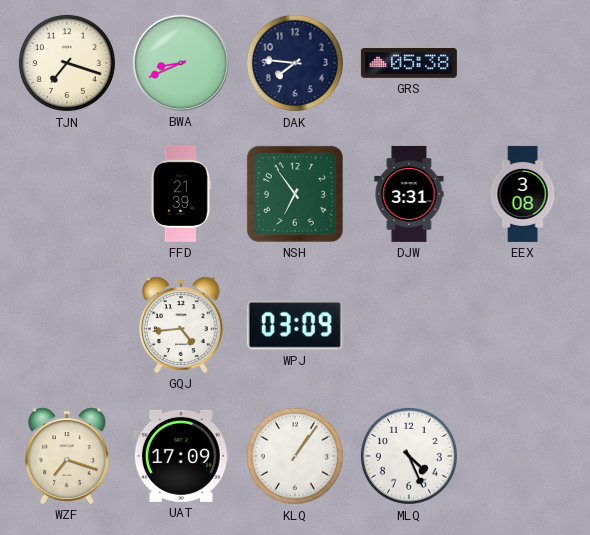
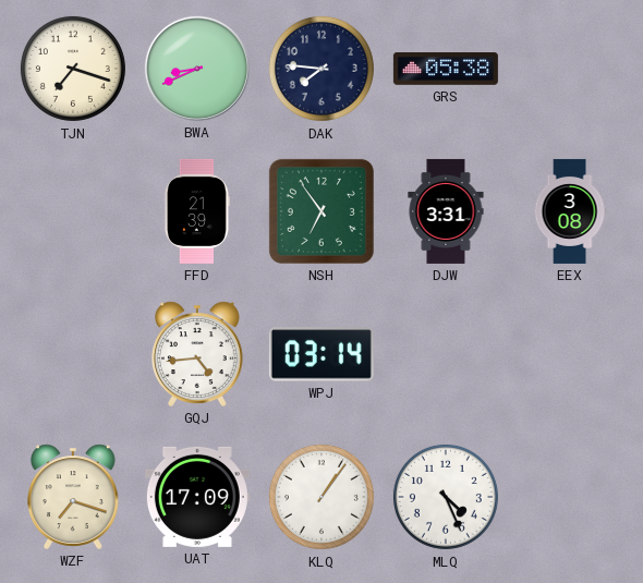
WPJ: 03:09 -> 03:14
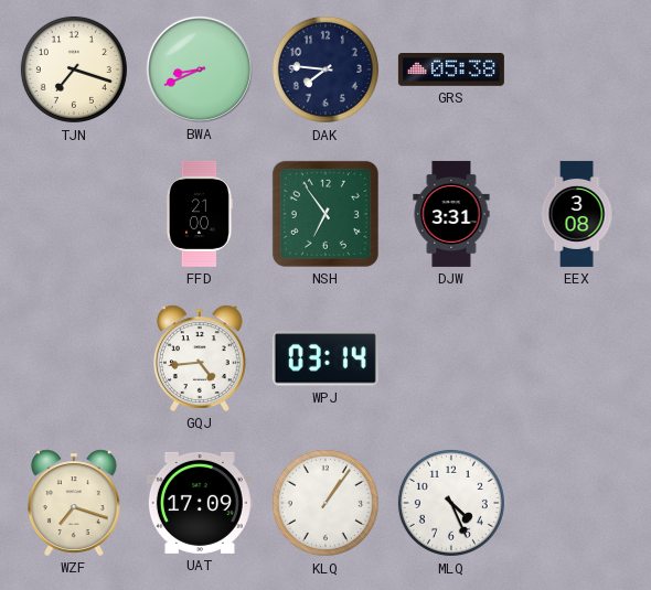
FFD: 21:39 -> 21:00
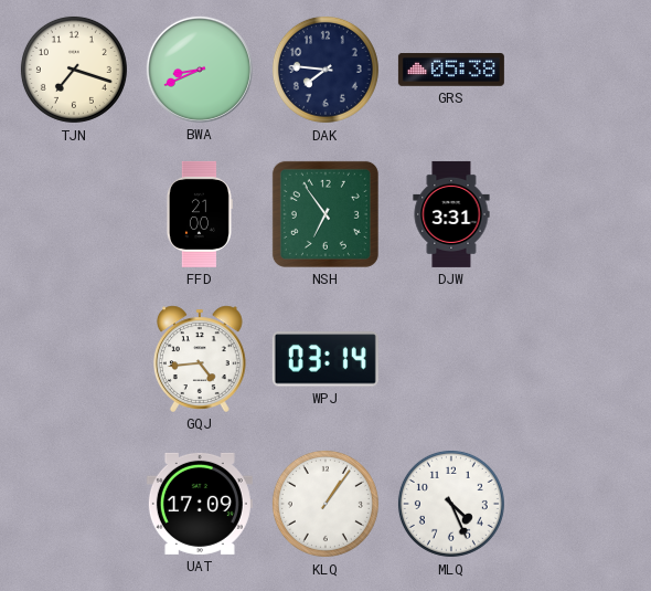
EEX: 3:08 -> none
WZF: 7:18 -> none
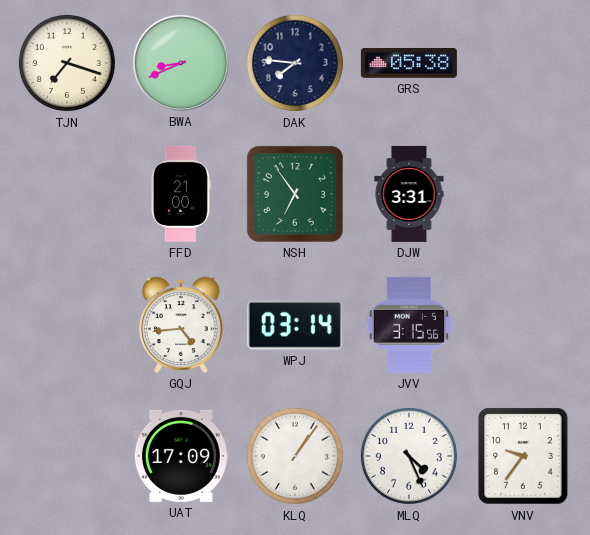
JVV: none -> 3:15
VNV: none -> 9:36
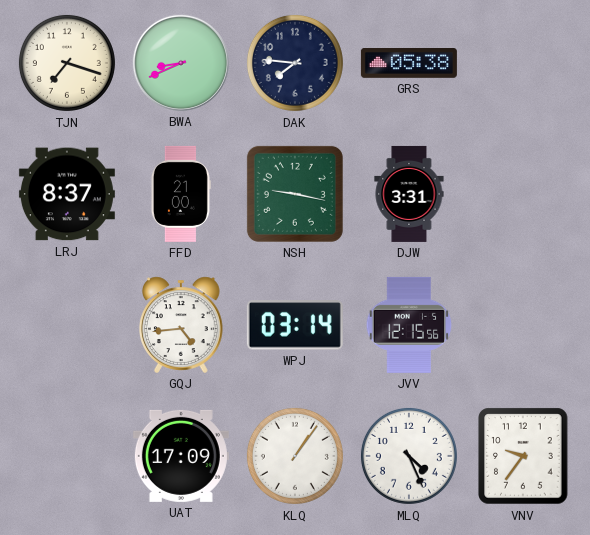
LRJ: none -> 8:37
NSH: 6:54 -> 9:17
JVV: 3:15 -> 12:15
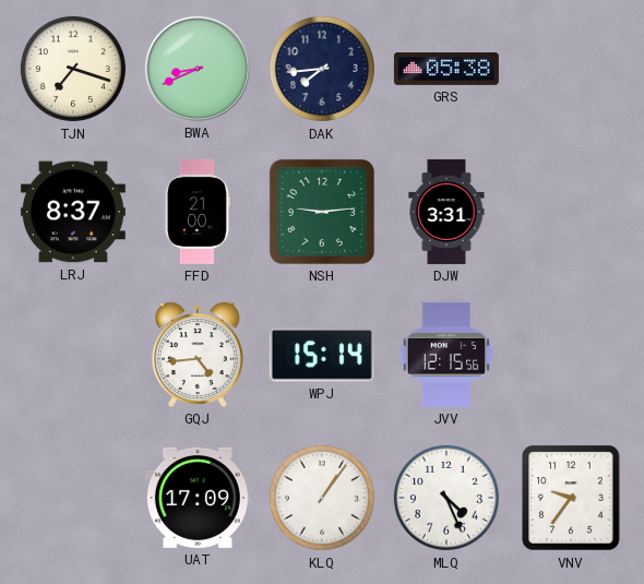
DAK: 7:46 -> 7:44
NSH: 9:17 -> 9:14
WPJ: 03:14 -> 15:14
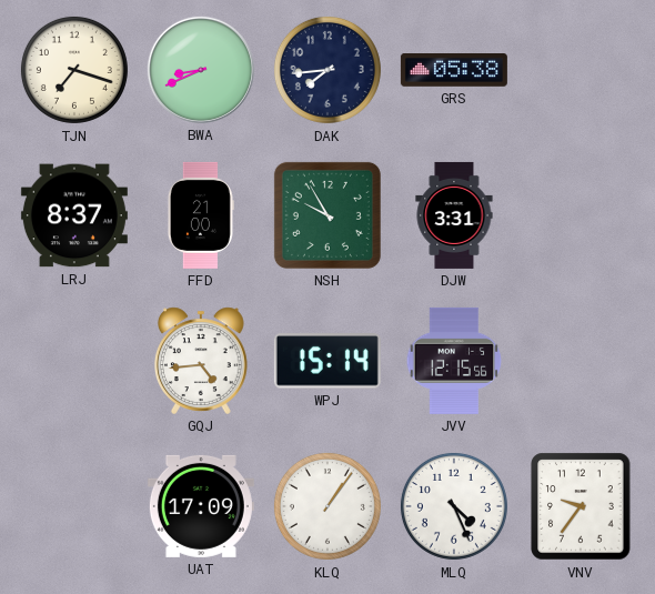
NSH: 9:14 -> 9:55
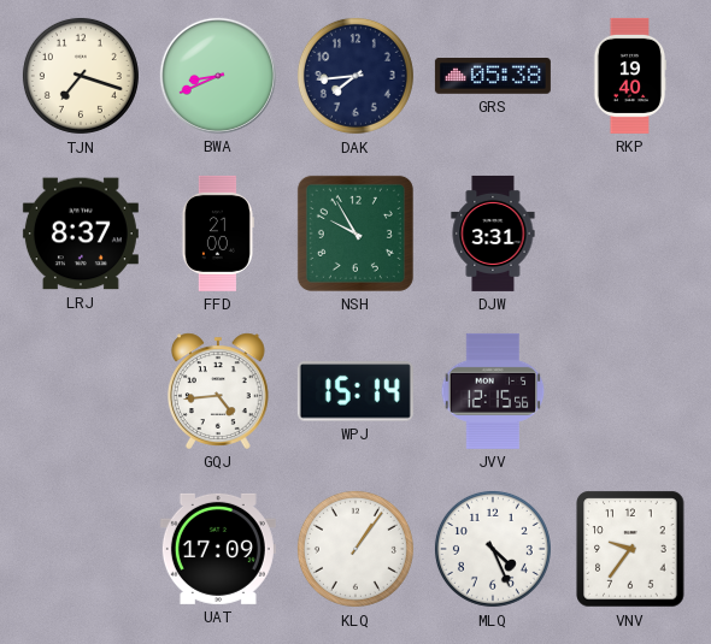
RKP: none -> 19:40
